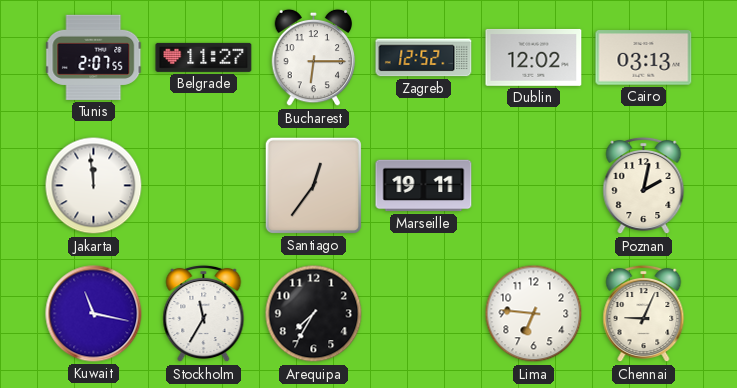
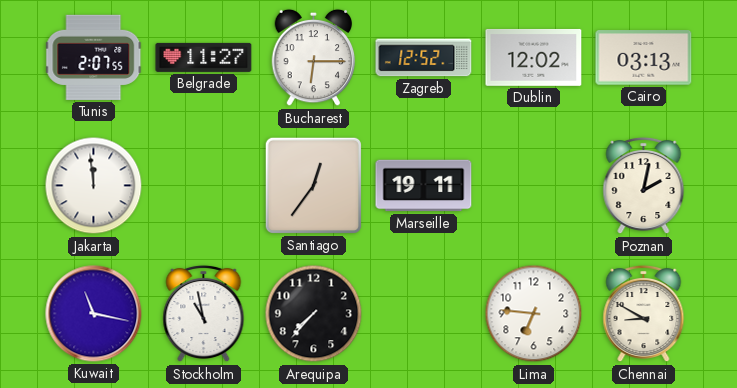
Stockholm: 11:35 -> 10:58
Arequipa: 7:35 -> 7:37
Chennai: 9:04 -> 8:50
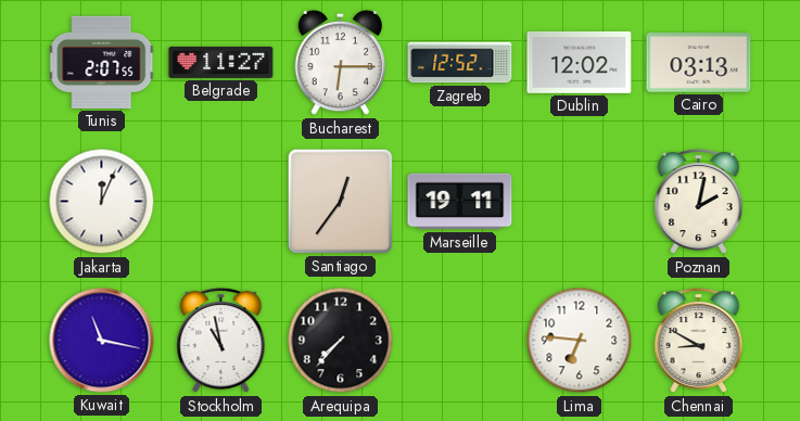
Jakarta: 11:59 -> 12:04
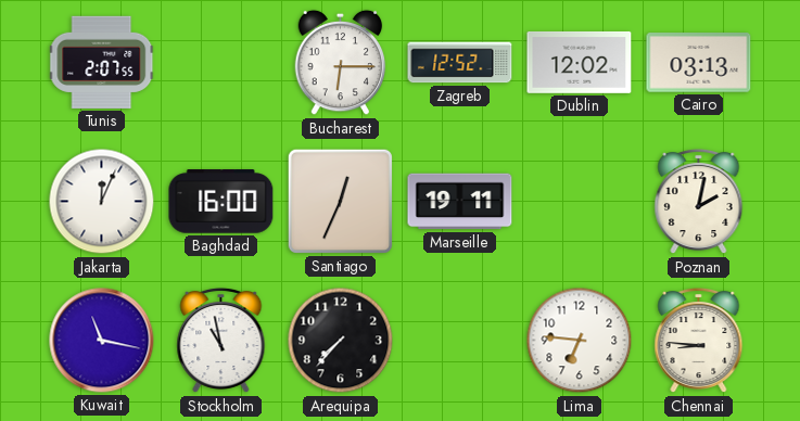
Belgrade: 11:27 -> none
Baghdad: none -> 16:00
Santiago: 12:36 -> 12:34
Chennai: 8:50 -> 8:46
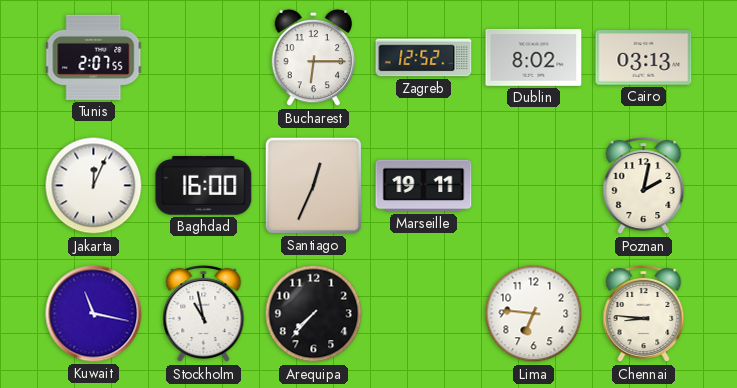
Dublin: 12:02 -> 8:02
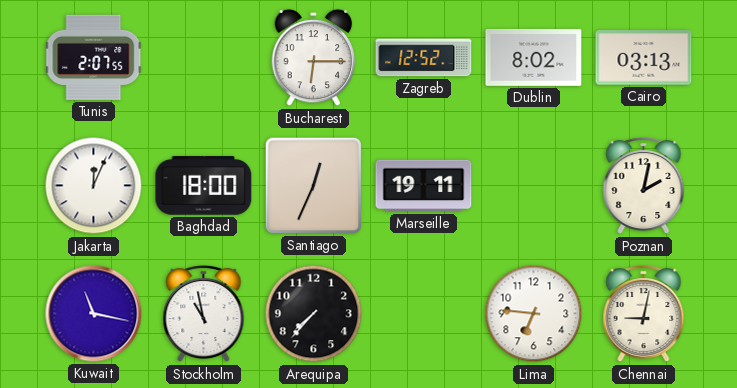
Baghdad: 16:00 -> 18:00
Chennai: 8:46 -> 9:02
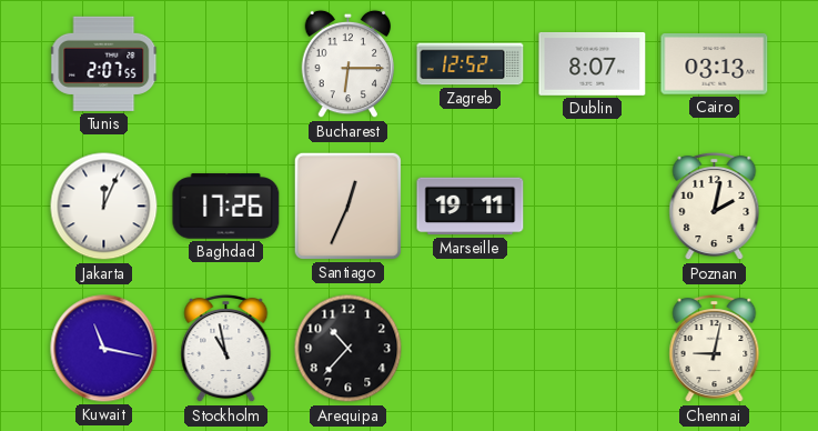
Dublin: 8:02 -> 8:07
Baghdad: 18:00 -> 17:26
Arequipa: 7:37 -> 10:37
Lima: 6:46 -> none
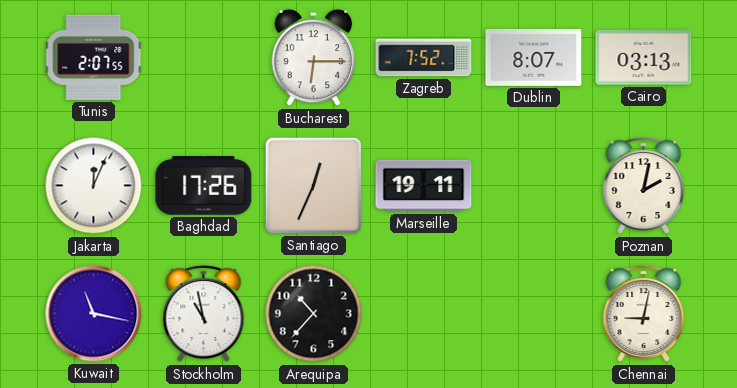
Zagreb: 12:52 -> 7:52
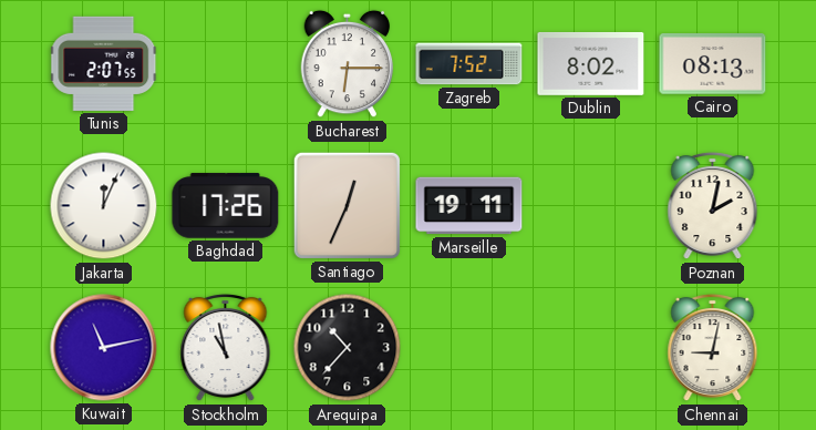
Dublin: 8:07 -> 8:02
Cairo: 03:13 -> 08:13
Kuwait: 11:17 -> 11:13
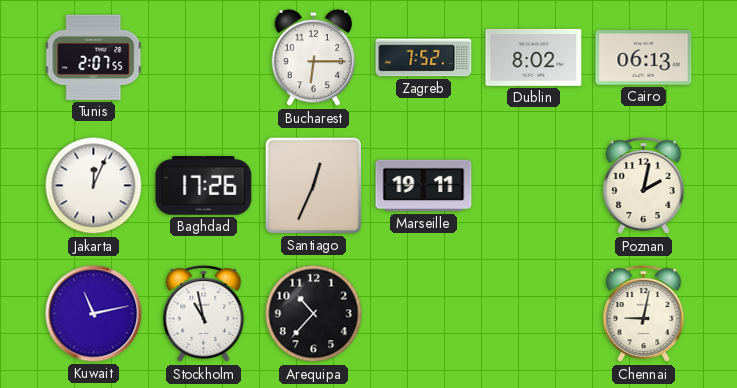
Cairo: 08:13 -> 06:13
